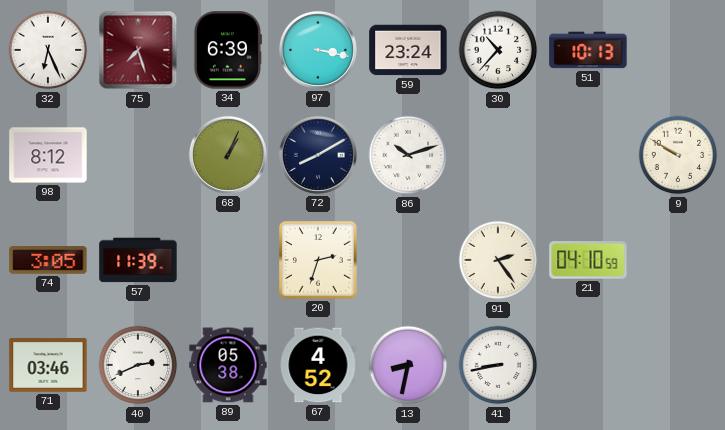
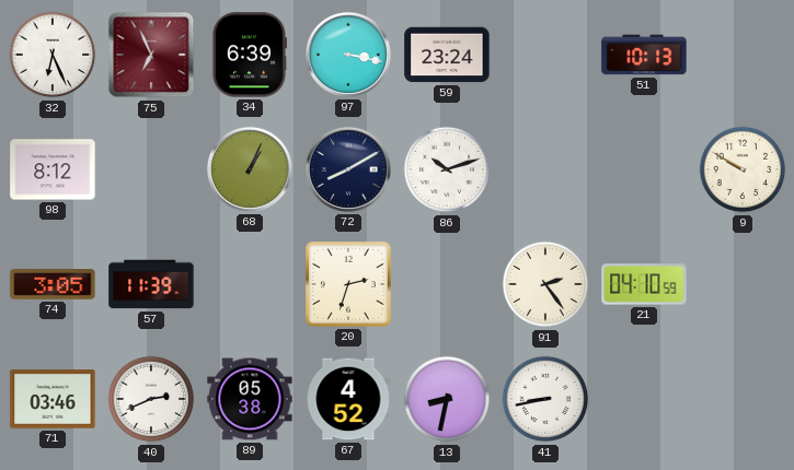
75: 7:27 -> 6:56
30: 10:37 -> none
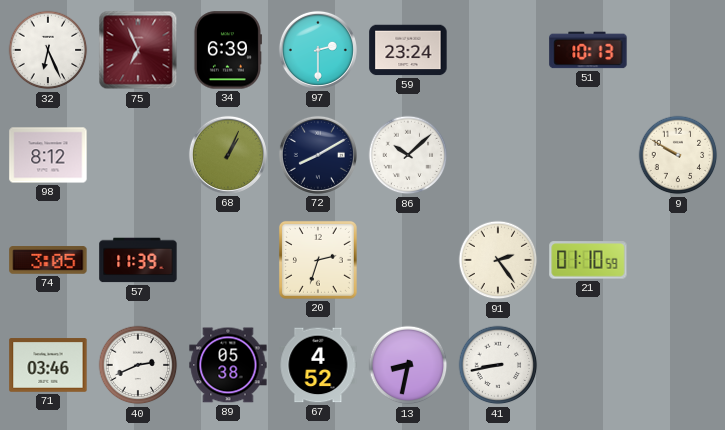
97: 3:17 -> 2:30
86: 10:12 -> 10:08
21: 04:10 -> 01:10
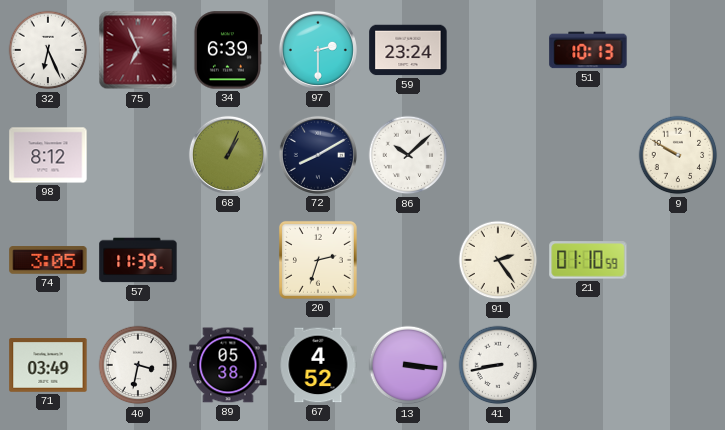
71: 03:46 -> 03:49
40: 2:41 -> 3:32
13: 8:32 -> 3:16
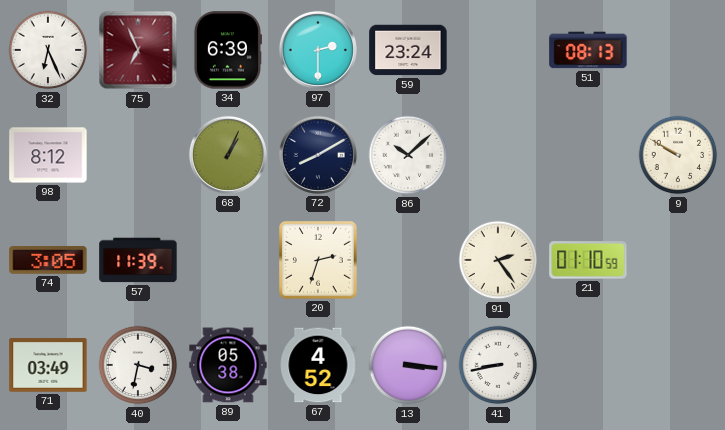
51: 10:13 -> 08:13
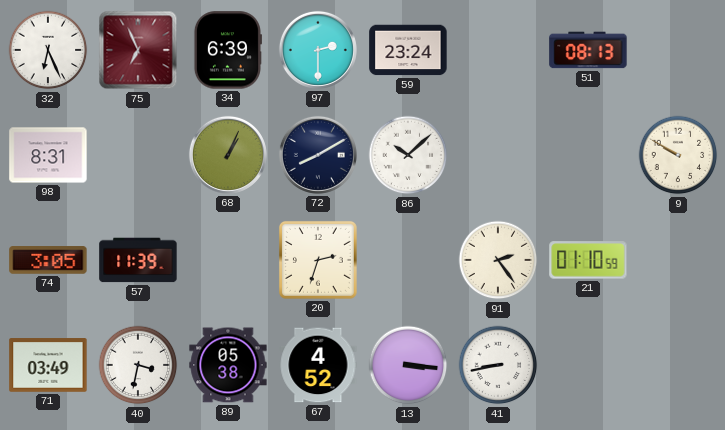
98: 8:12 -> 8:31
